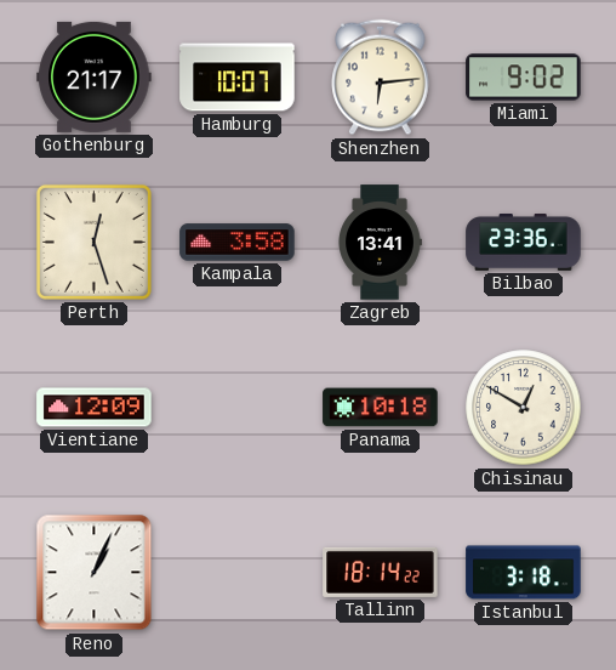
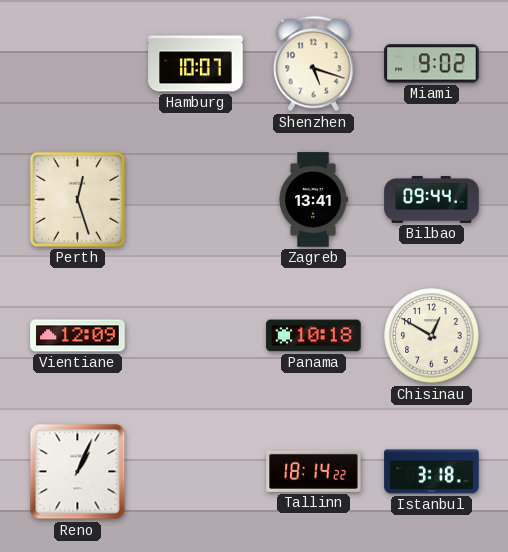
Gothenburg: 21:17 -> none
Shenzhen: 6:14 -> 5:18
Kampala: 3:58 -> none
Bilbao: 23:36 -> 09:44
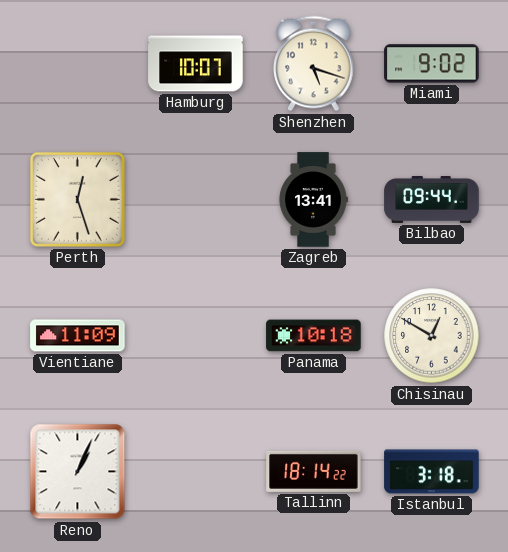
Vientiane: 12:09 -> 11:09
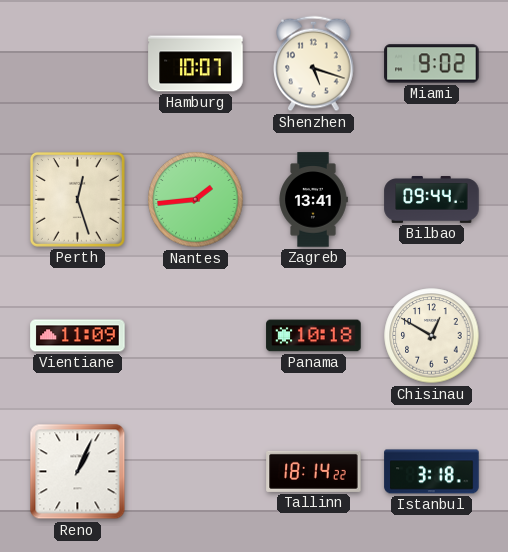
Nantes: none -> 1:44
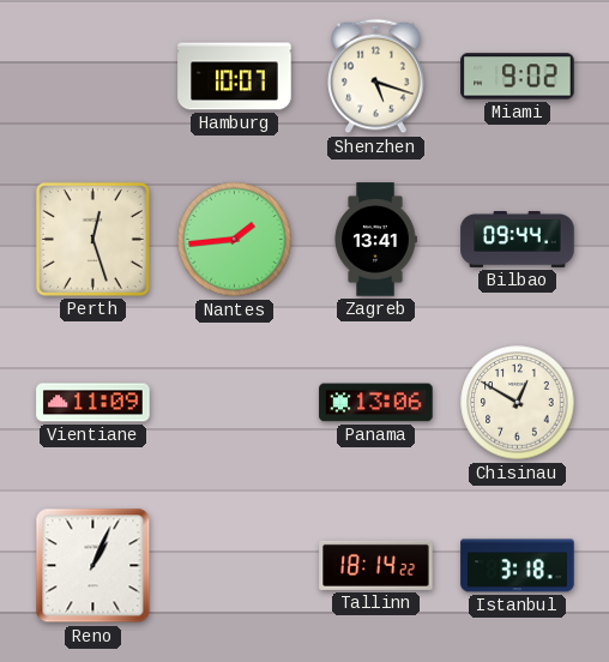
Panama: 10:18 -> 13:06
